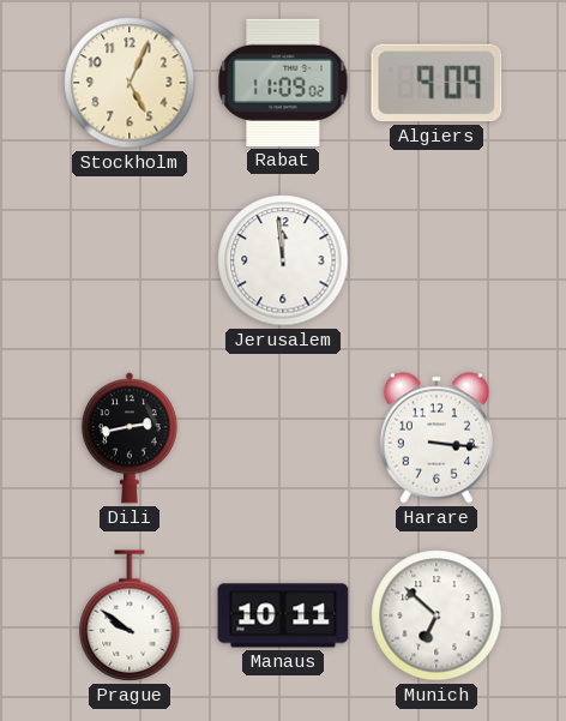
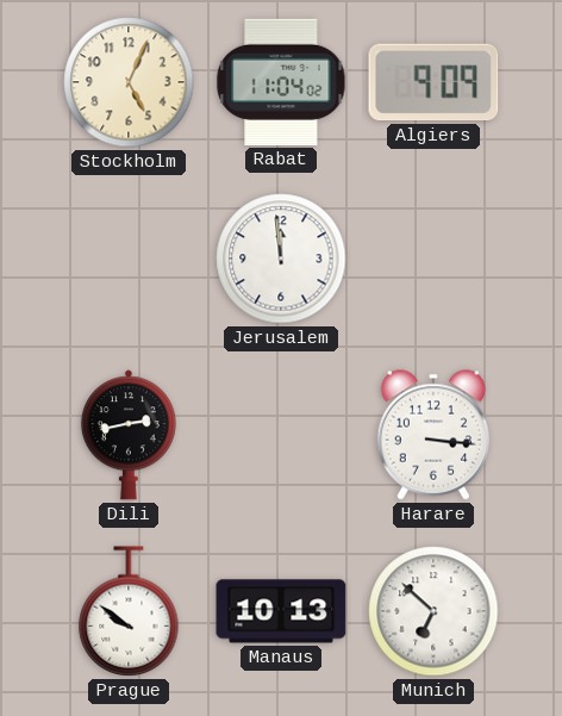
Rabat: 11:09 -> 11:04
Manaus: 10:11 -> 10:13
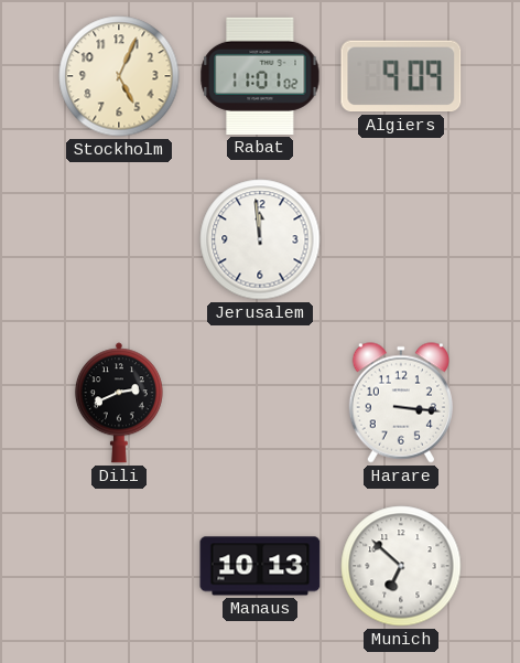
Rabat: 11:04 -> 11:01
Dili: 2:43 -> 2:41
Prague: 9:51 -> none
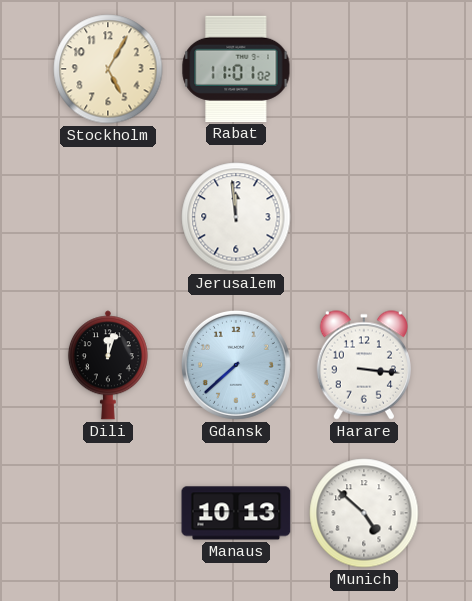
Stockholm: 5:04 -> 5:05
Algiers: 9:09 -> none
Dili: 2:41 -> 12:03
Gdansk: none -> 7:38
Munich: 6:52 -> 4:52
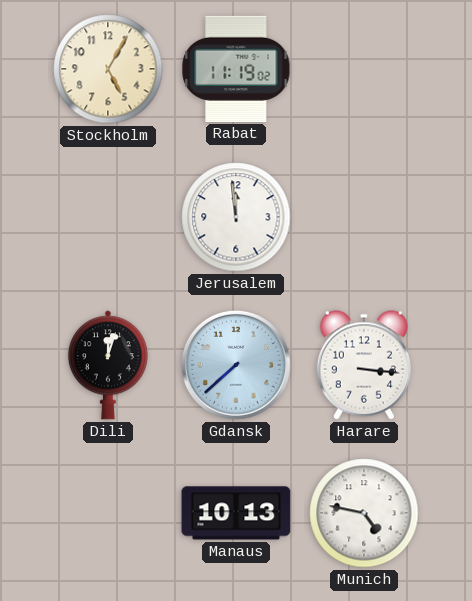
Rabat: 11:01 -> 11:19
Munich: 4:52 -> 4:47
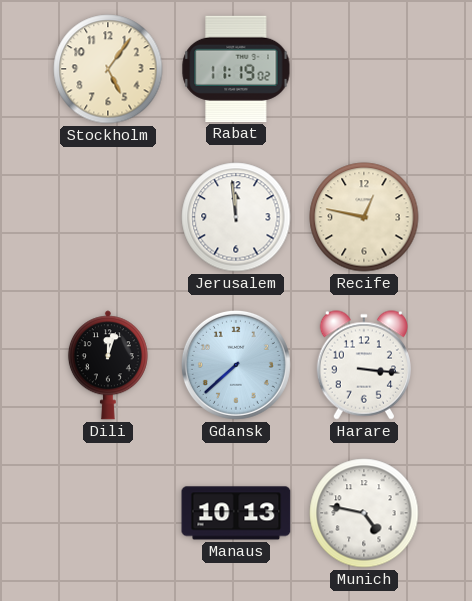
Stockholm: 5:05 -> 5:06
Recife: none -> 12:47
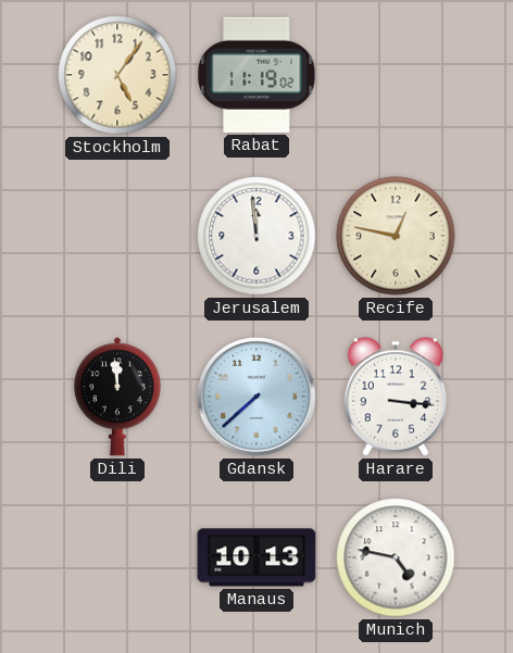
Dili: 12:03 -> 11:59
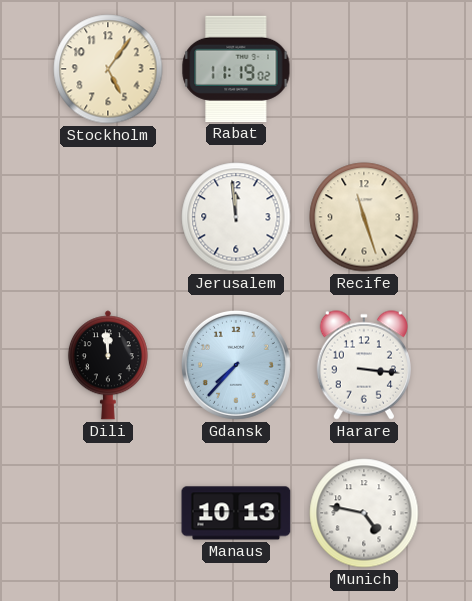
Recife: 12:47 -> 11:27
Gdansk: 7:38 -> 7:37
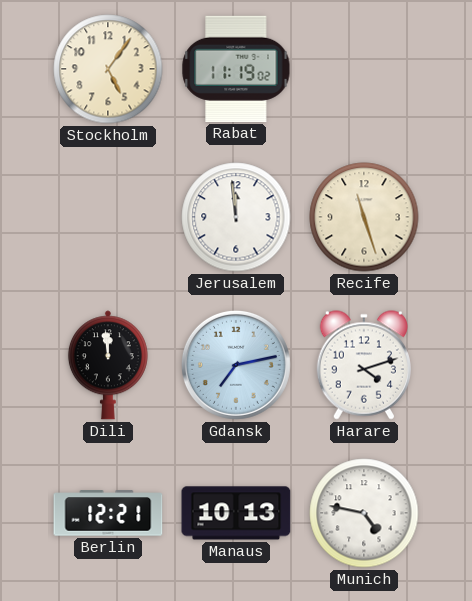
Gdansk: 7:37 -> 7:13
Harare: 3:16 -> 4:12
Berlin: none -> 12:21
